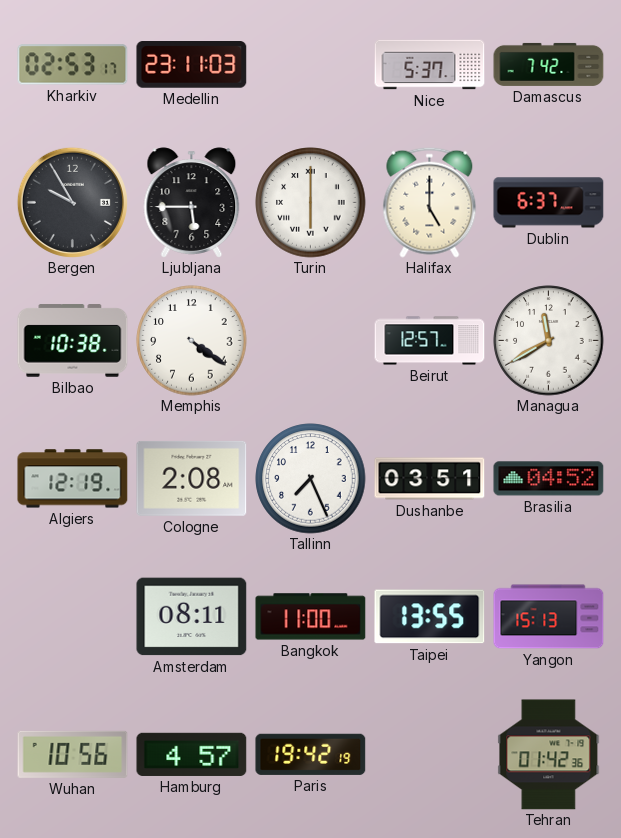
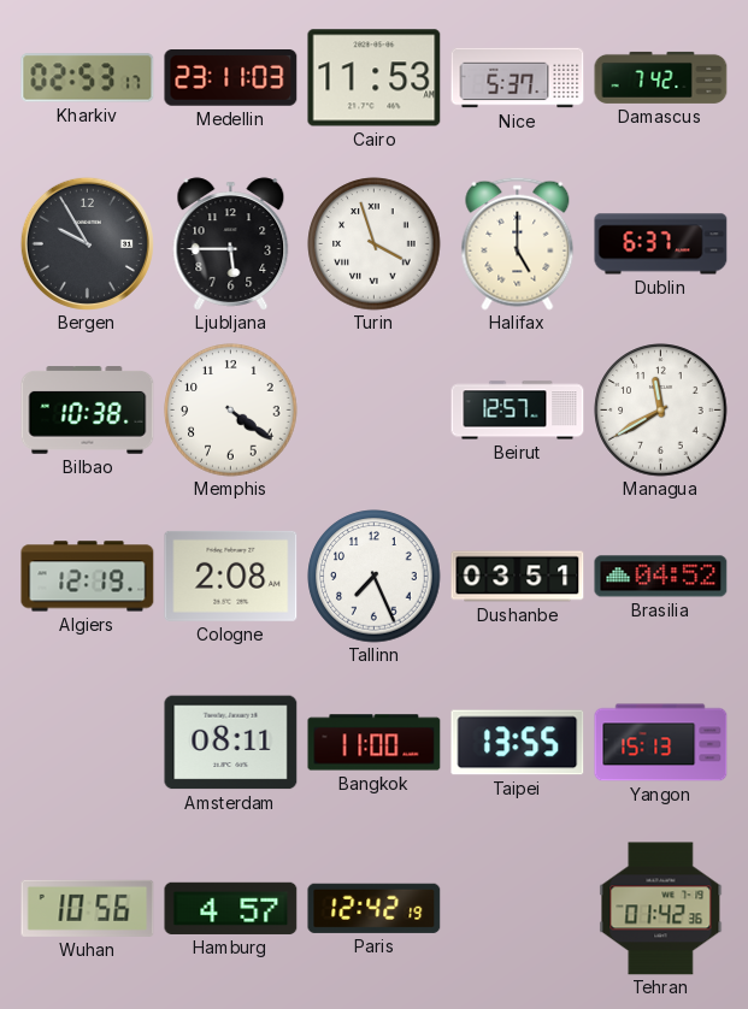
Cairo: none -> 11:53
Turin: 6:00 -> 3:57
Paris: 19:42 -> 12:42
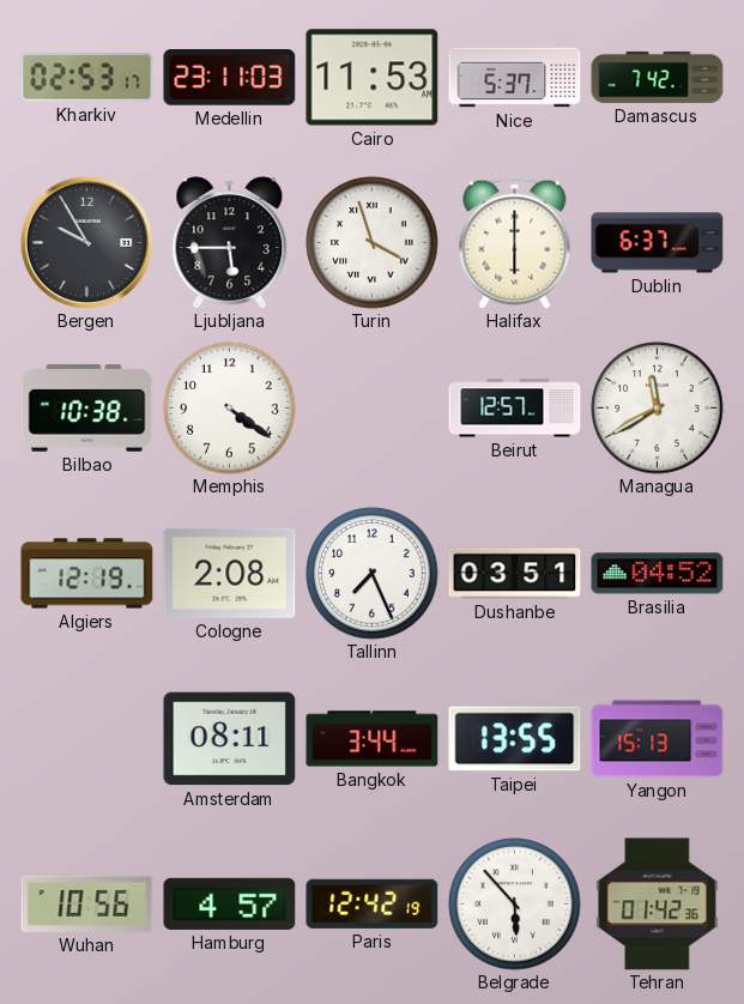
Halifax: 5:00 -> 6:00
Bangkok: 11:00 -> 3:44
Belgrade: none -> 5:53
